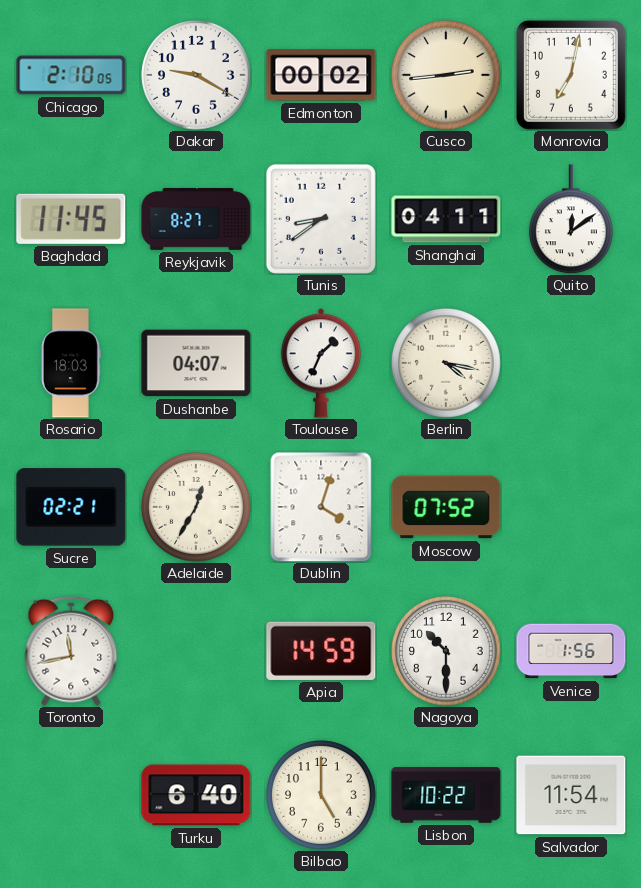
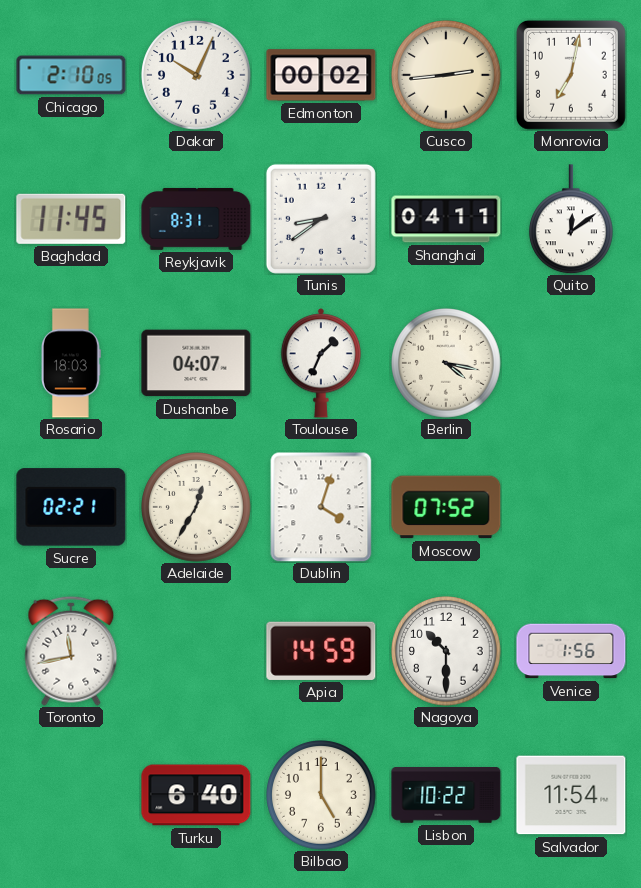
Dakar: 9:20 -> 10:04
Reykjavik: 8:27 -> 8:31
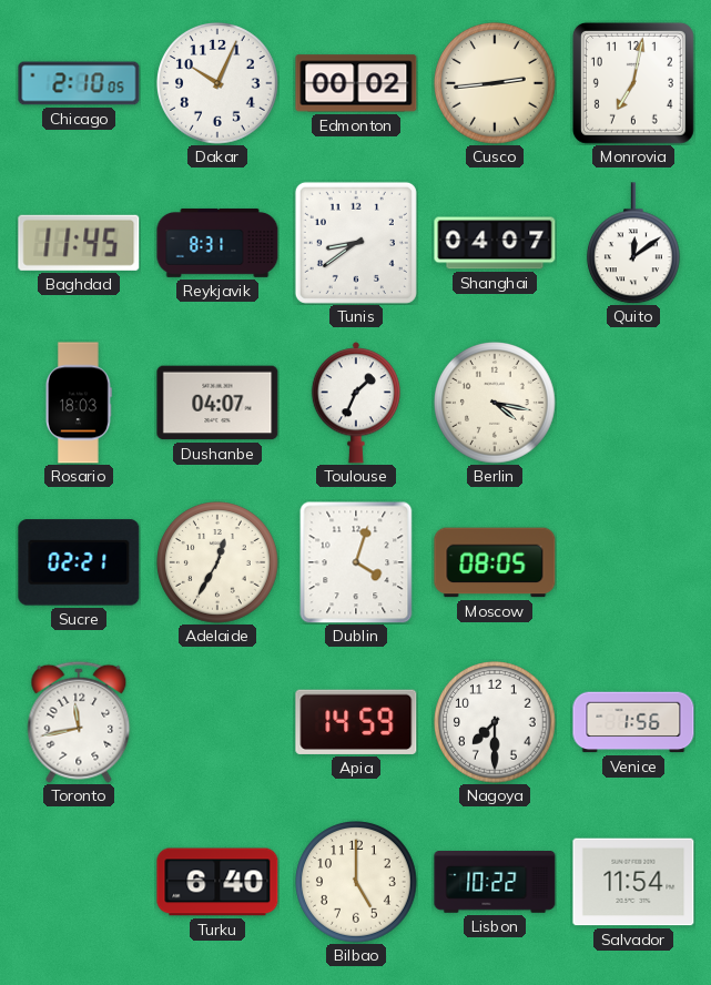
Shanghai: 04:11 -> 04:07
Moscow: 07:52 -> 08:05
Nagoya: 10:30 -> 7:30
